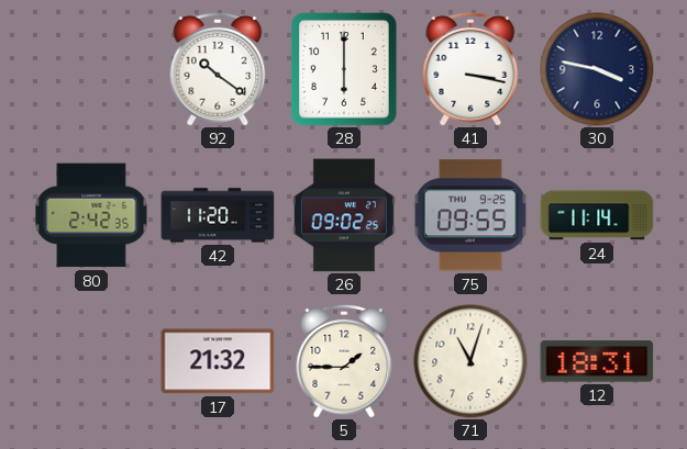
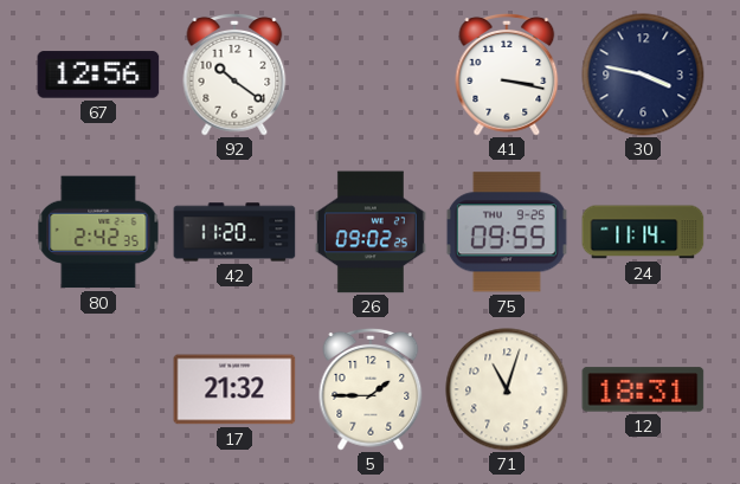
67: none -> 12:56
28: 6:00 -> none
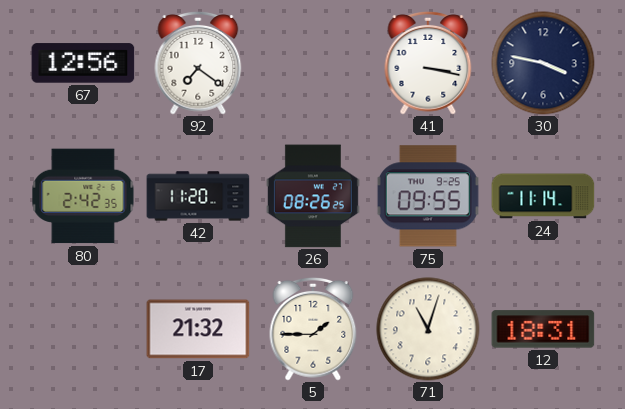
92: 10:21 -> 7:21
26: 09:02 -> 08:26
